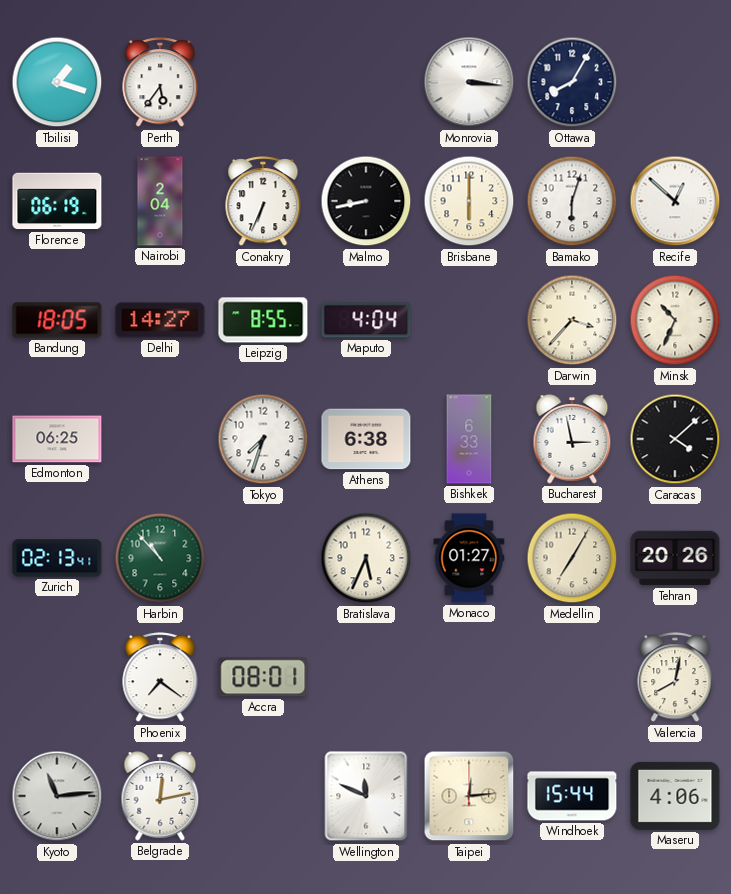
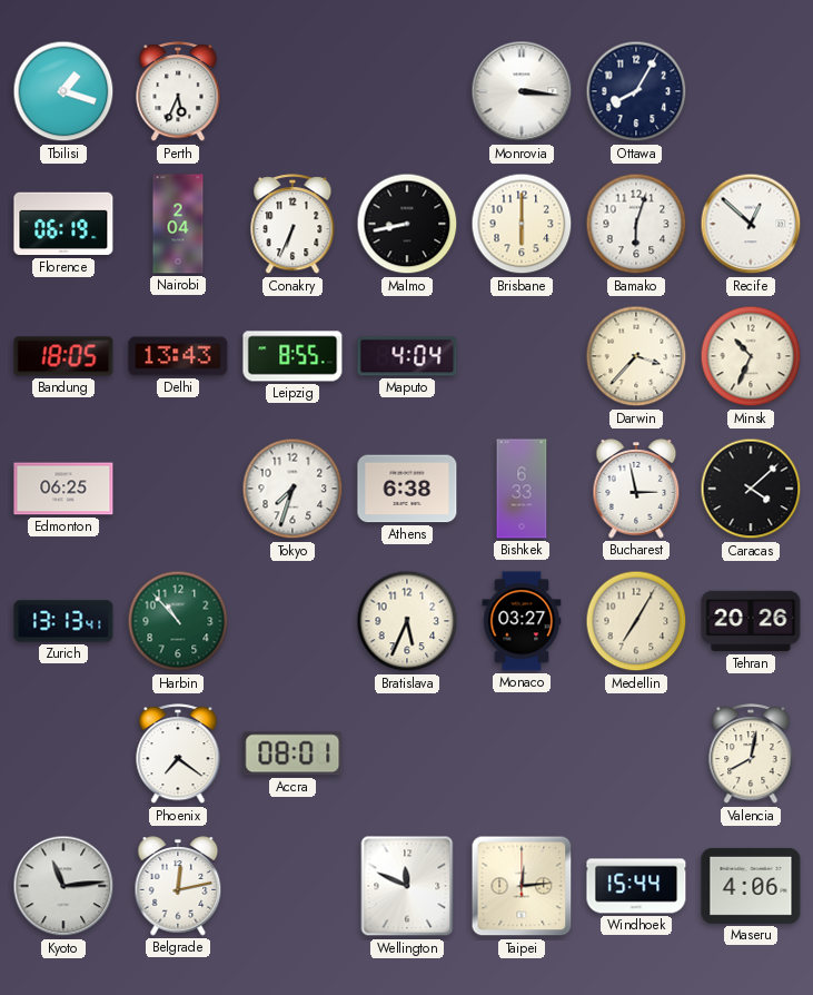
Perth: 5:36 -> 5:34
Delhi: 14:27 -> 13:43
Zurich: 02:13 -> 13:13
Monaco: 01:27 -> 03:27
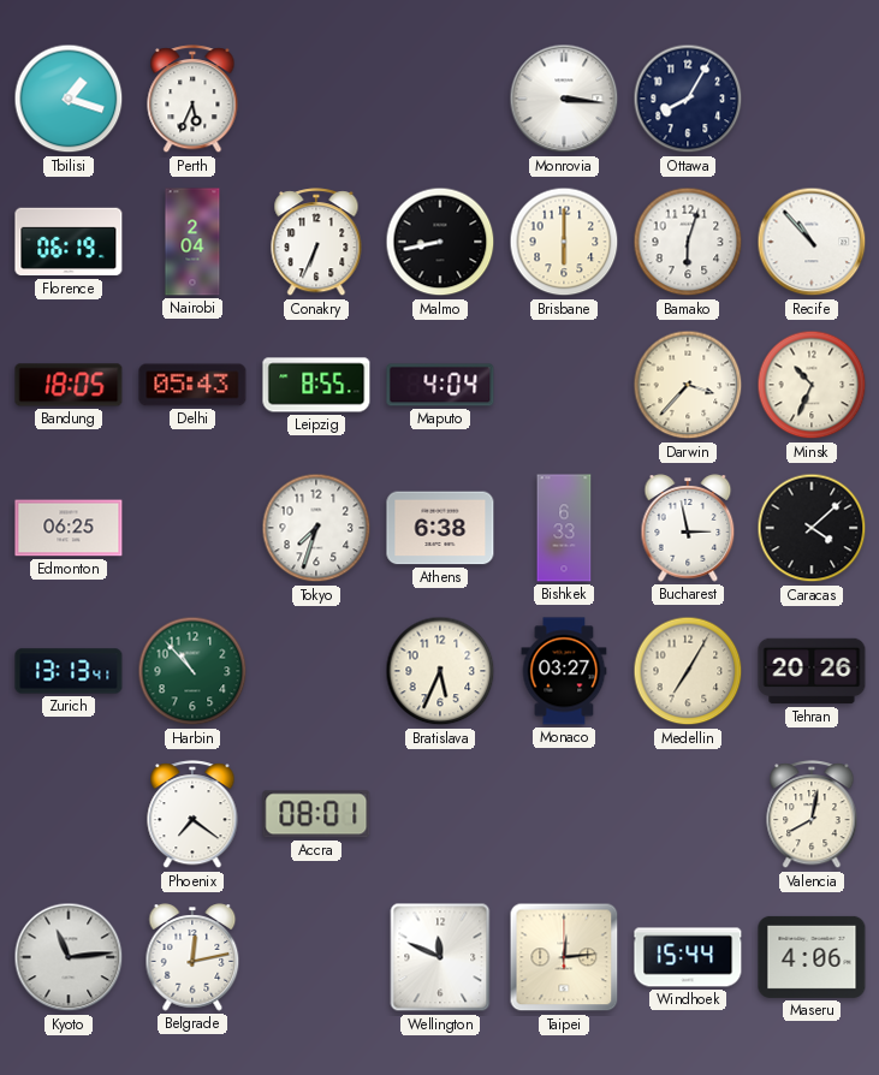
Recife: 12:52 -> 10:53
Delhi: 13:43 -> 05:43
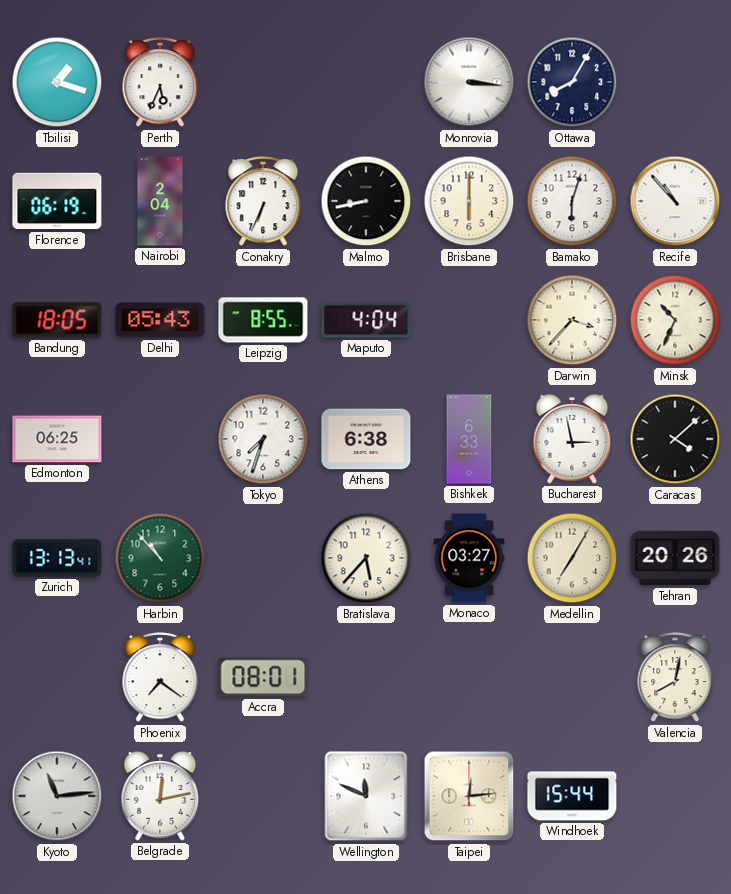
Bratislava: 5:34 -> 5:37
Maseru: 4:06 -> none
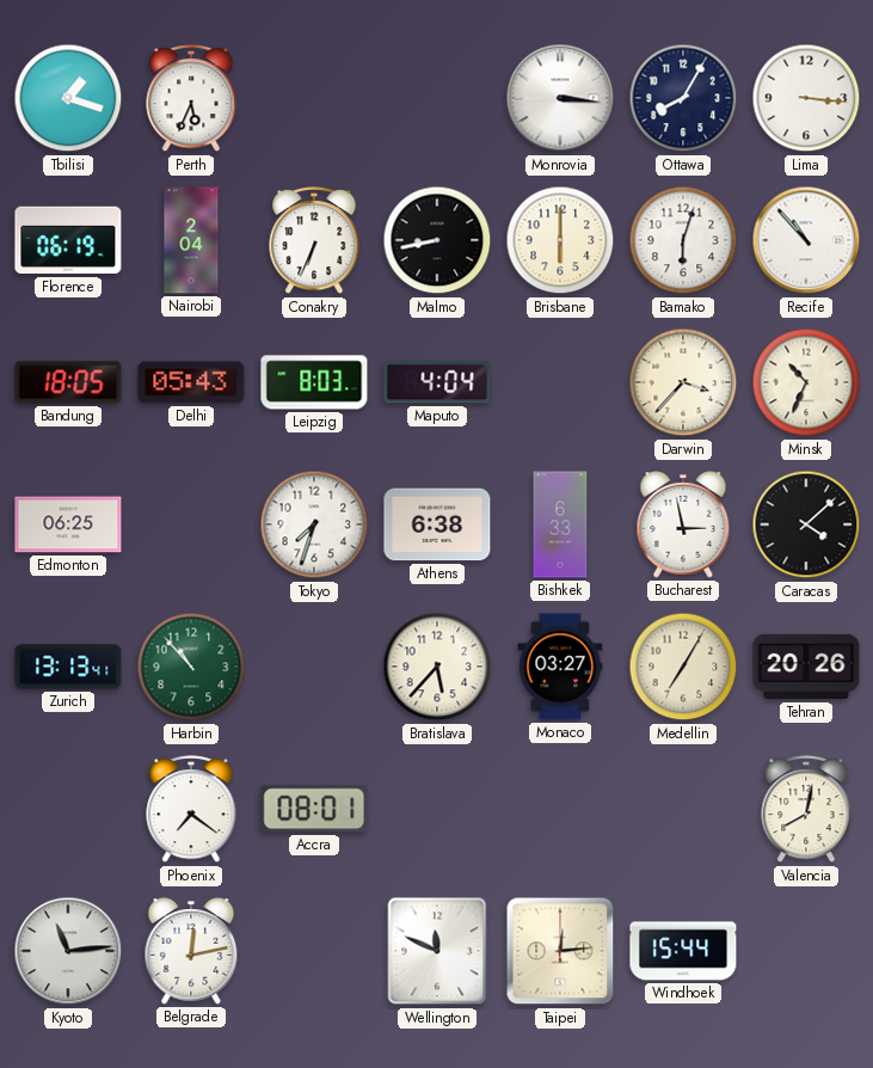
Lima: none -> 3:16
Leipzig: 8:55 -> 8:03
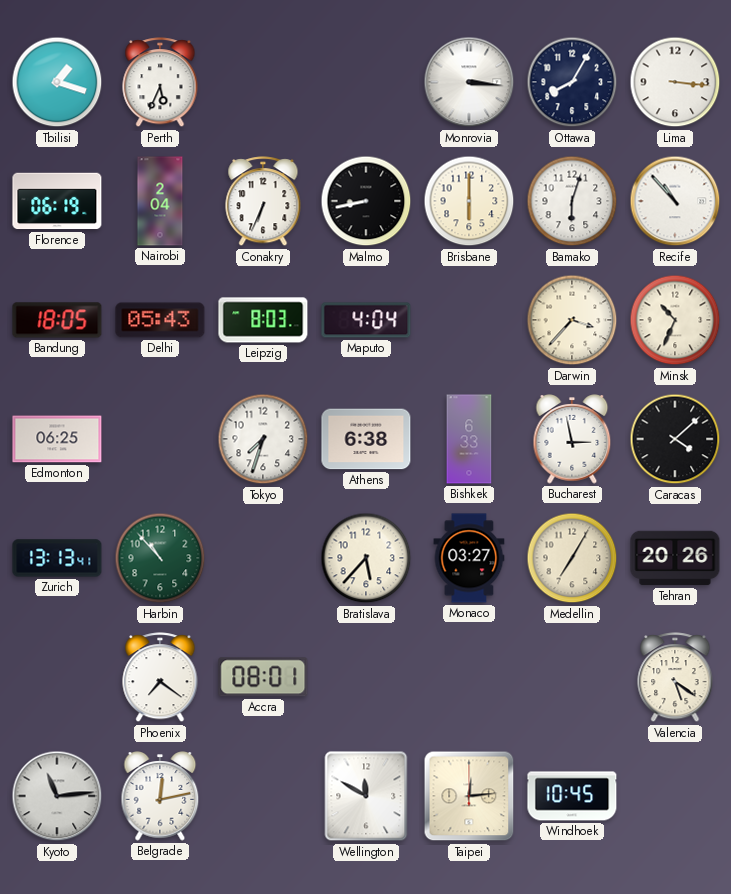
Valencia: 8:02 -> 5:21
Wellington: 11:49 -> 11:50
Windhoek: 15:44 -> 10:45
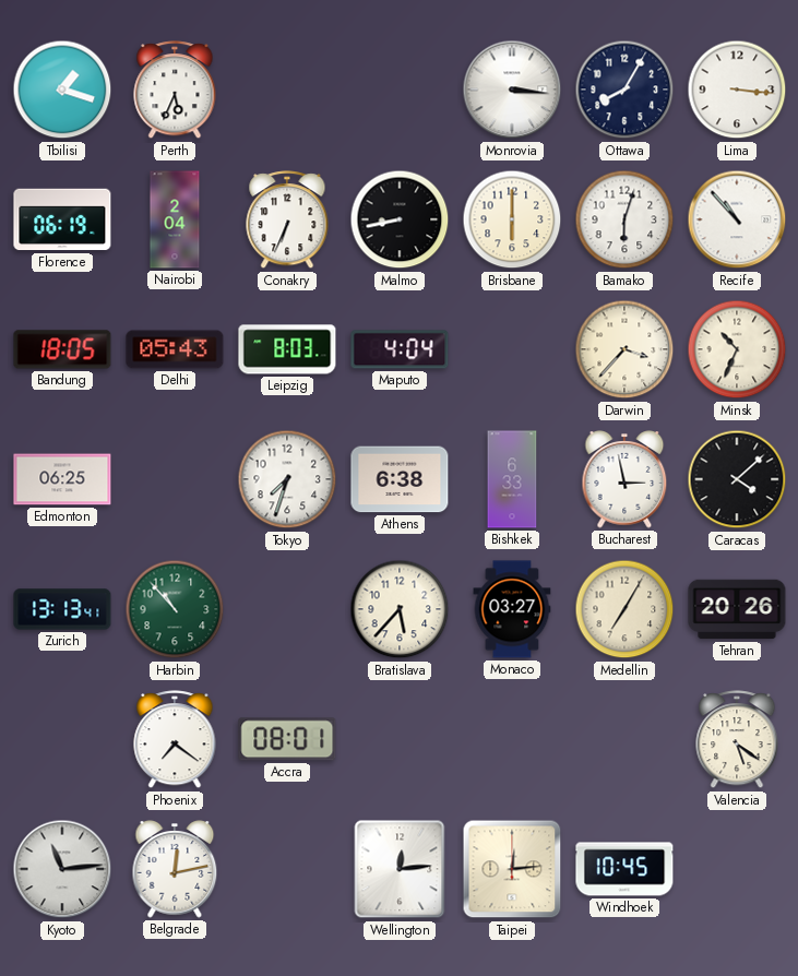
Wellington: 11:50 -> 12:14
